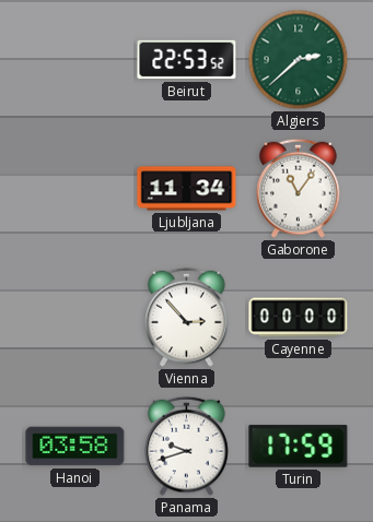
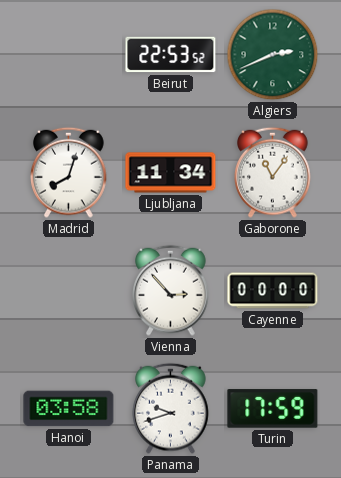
Algiers: 2:38 -> 2:41
Madrid: none -> 8:03
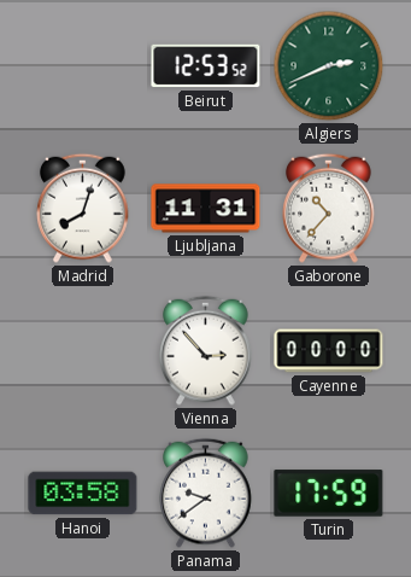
Beirut: 22:53 -> 12:53
Ljubljana: 11:34 -> 11:31
Gaborone: 11:06 -> 10:37
Panama: 9:42 -> 9:39
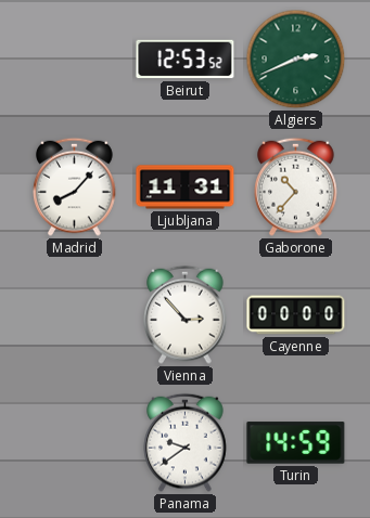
Madrid: 8:03 -> 8:07
Hanoi: 03:58 -> none
Turin: 17:59 -> 14:59
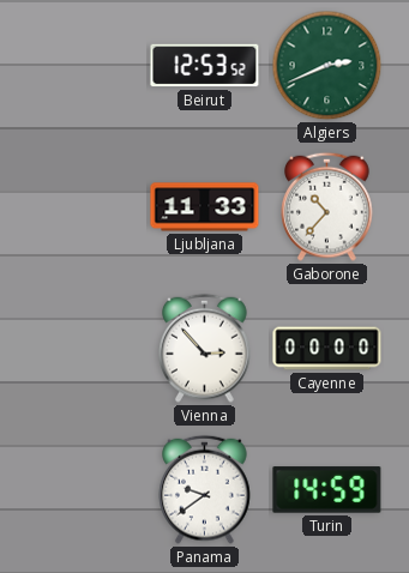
Madrid: 8:07 -> none
Ljubljana: 11:31 -> 11:33
